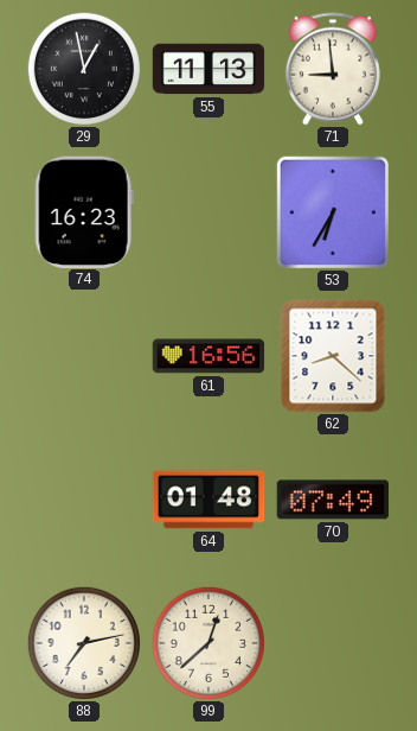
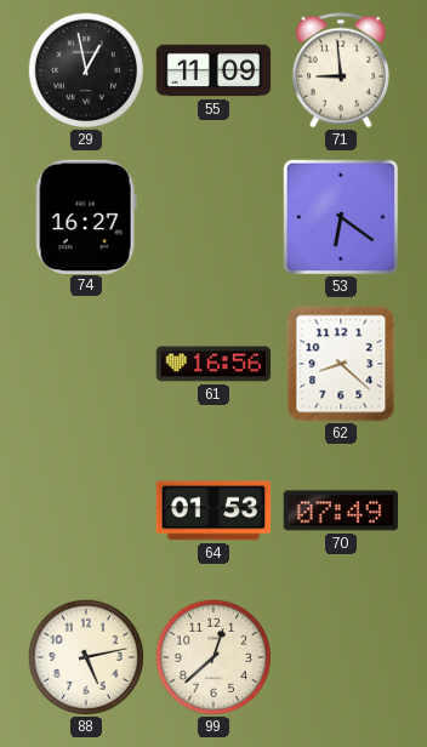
55: 11:13 -> 11:09
74: 16:23 -> 16:27
53: 6:35 -> 6:21
64: 01:48 -> 01:53
88: 7:13 -> 5:13
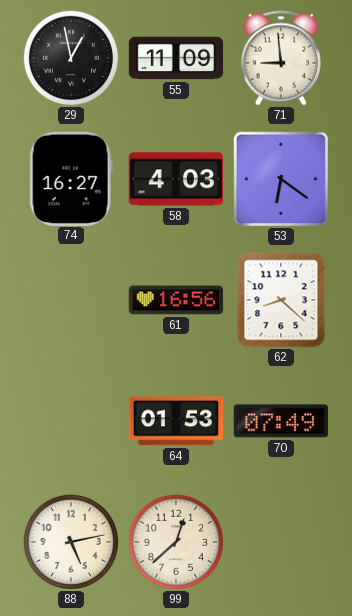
58: none -> 4:03
